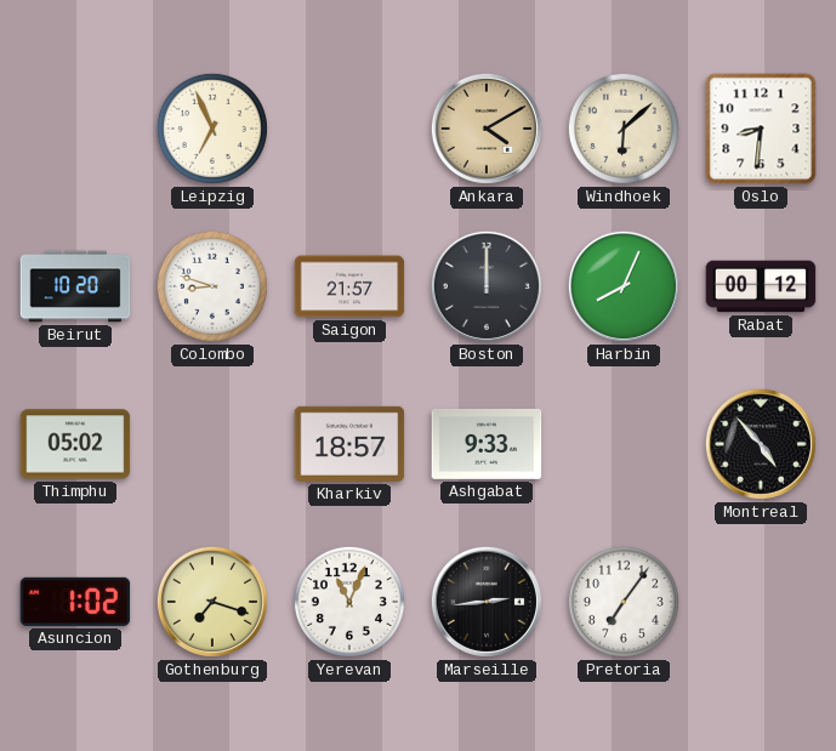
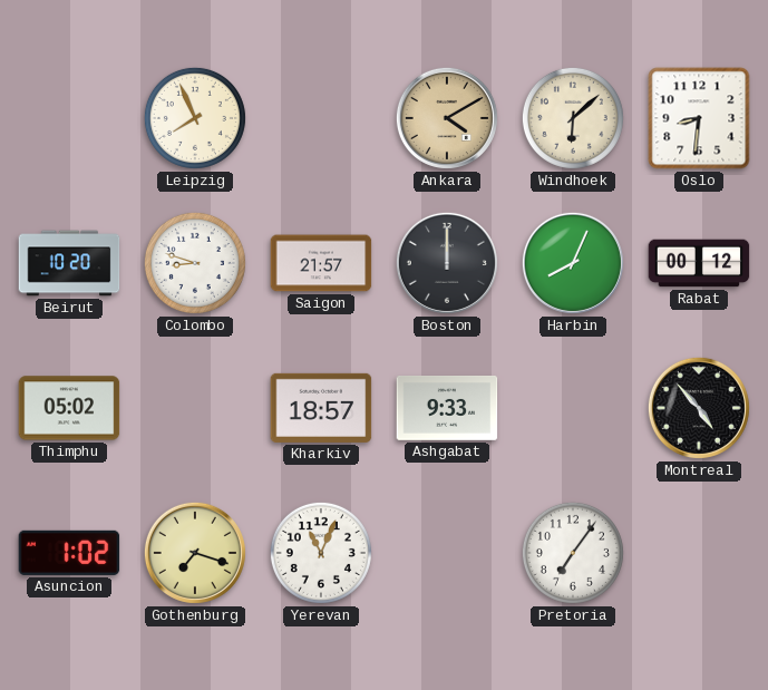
Leipzig: 6:56 -> 7:56
Marseille: 2:44 -> none
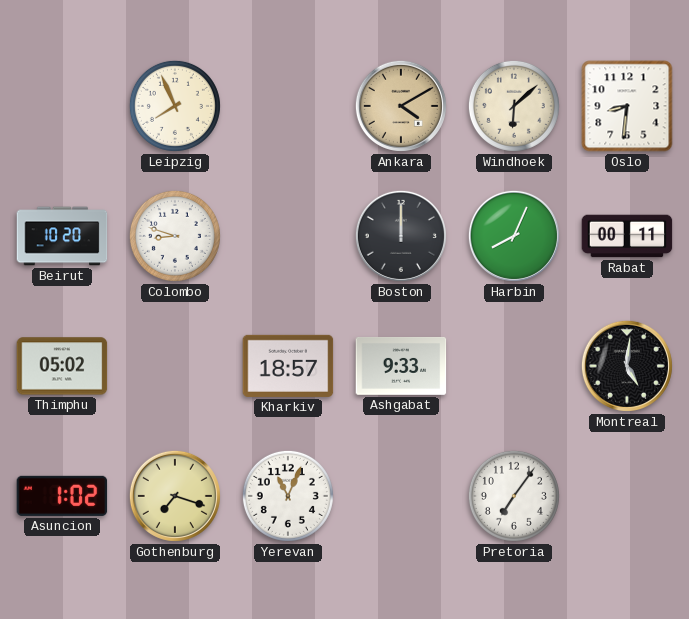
Saigon: 21:57 -> none
Rabat: 00:12 -> 00:11
Montreal: 4:53 -> 5:01
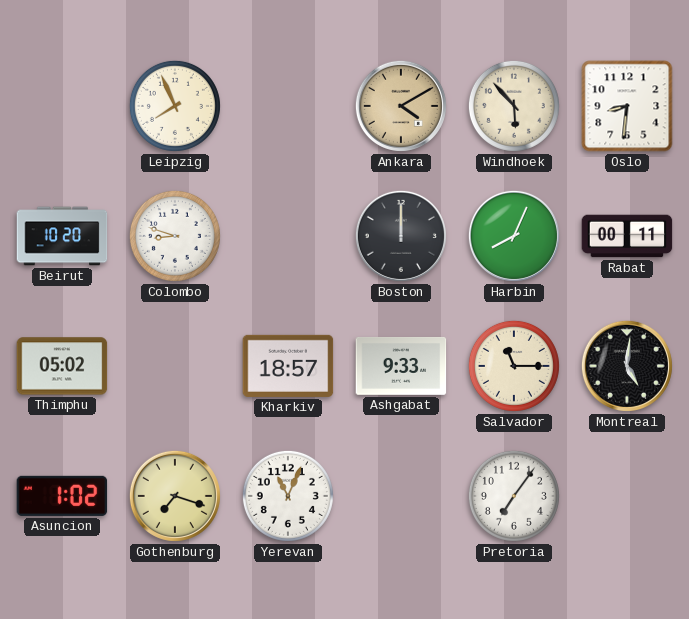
Windhoek: 6:08 -> 5:53
Salvador: none -> 11:15
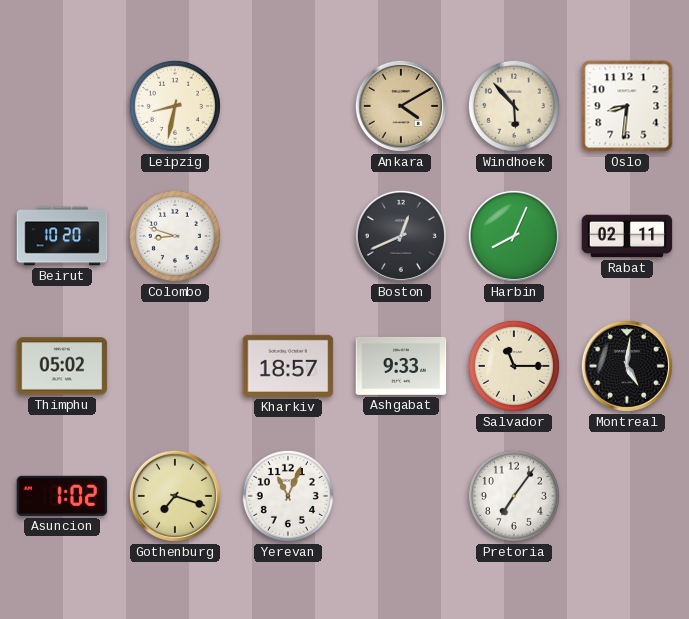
Leipzig: 7:56 -> 8:32
Boston: 12:00 -> 12:41
Rabat: 00:11 -> 02:11
